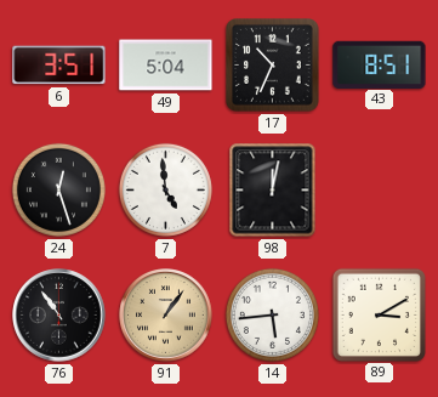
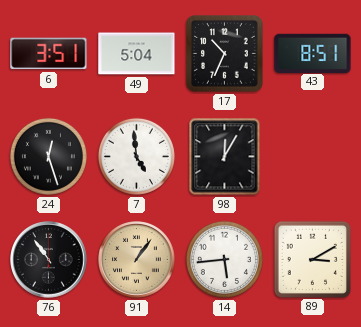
98: 12:02 -> 12:05
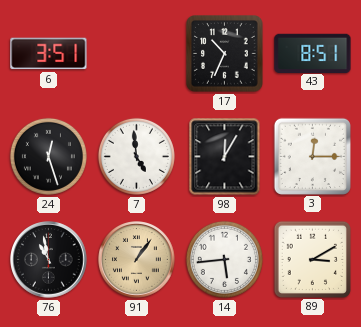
49: 5:04 -> none
3: none -> 12:15
76: 10:54 -> 10:58
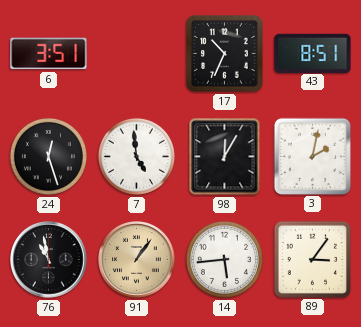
3: 12:15 -> 2:02
89: 3:10 -> 3:06
